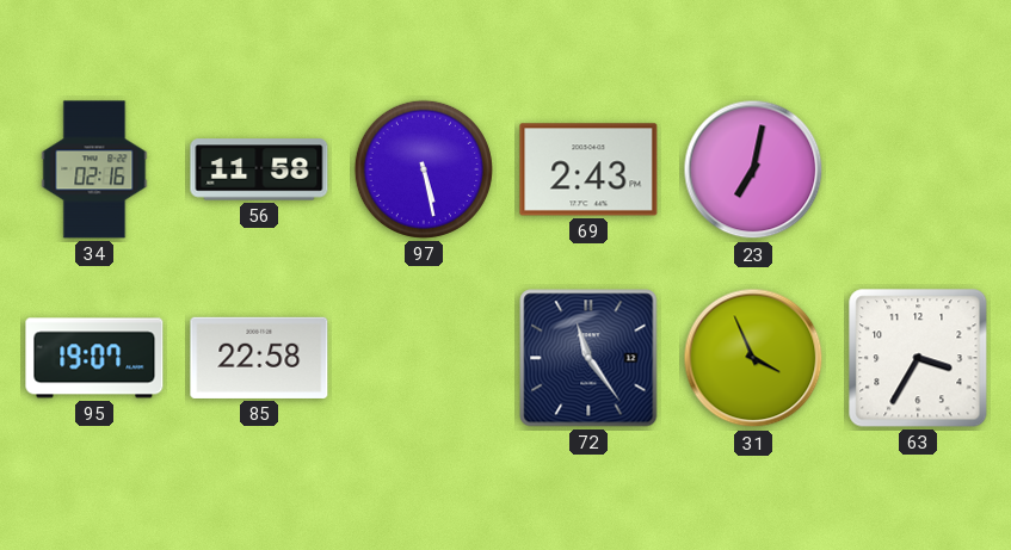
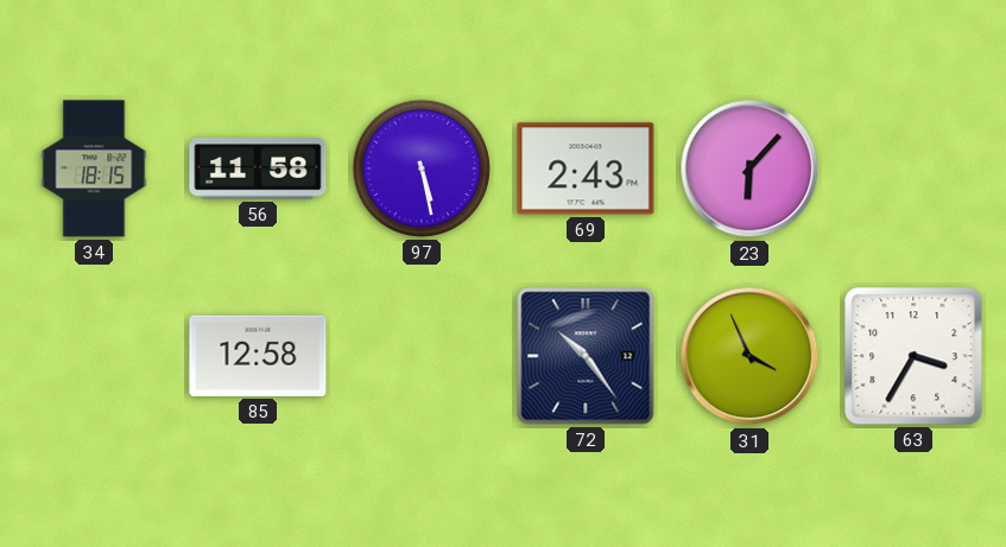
34: 02:16 -> 18:15
23: 7:02 -> 6:07
95: 19:07 -> none
85: 22:58 -> 12:58
72: 11:24 -> 10:24
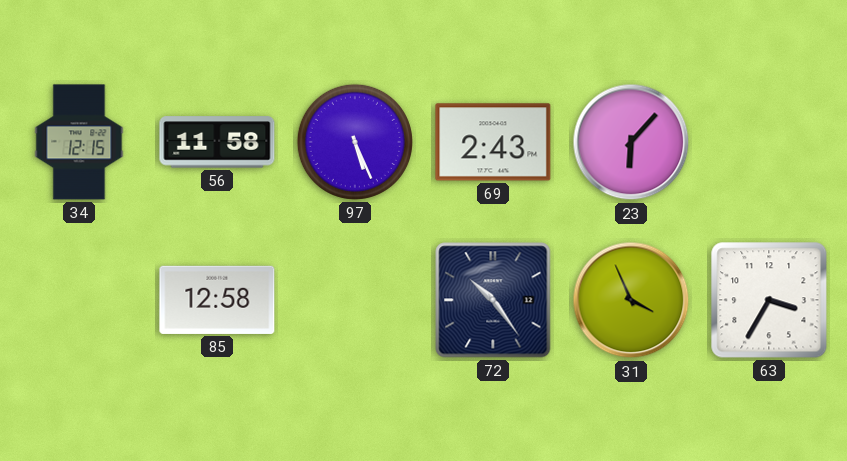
34: 18:15 -> 12:15
97: 5:28 -> 5:26
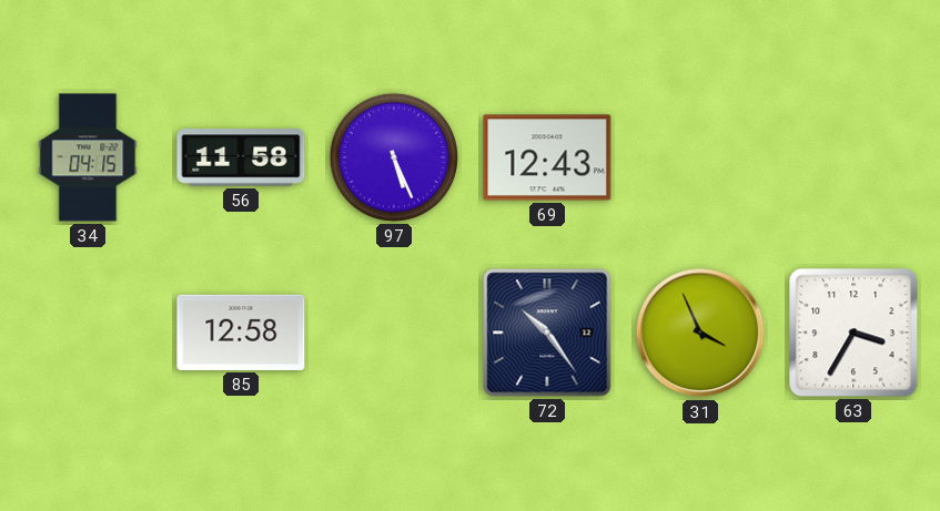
34: 12:15 -> 04:15
69: 2:43 -> 12:43
23: 6:07 -> none
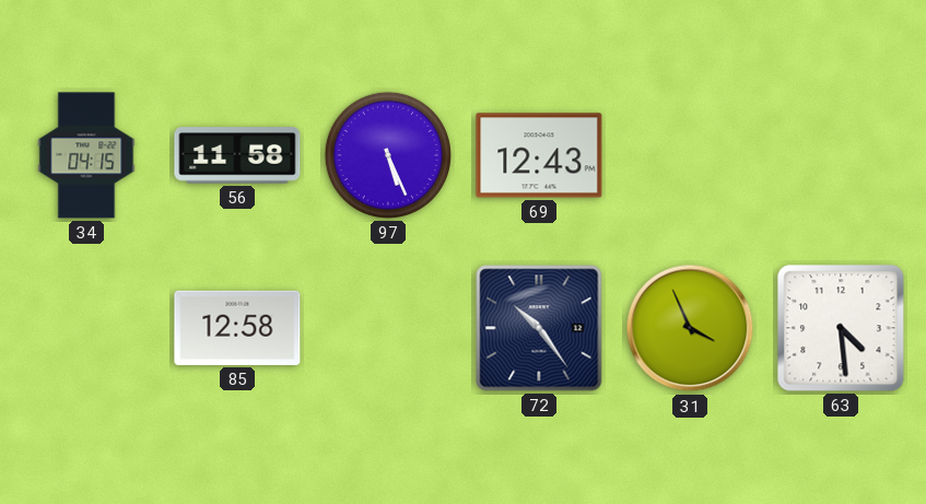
63: 3:35 -> 4:29
